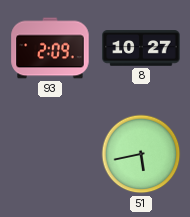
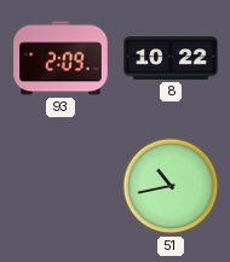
8: 10:27 -> 10:22
51: 5:43 -> 10:43
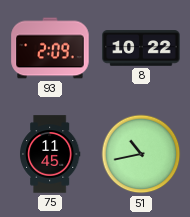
75: none -> 11:45
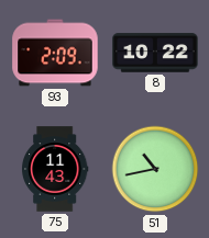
75: 11:45 -> 11:43
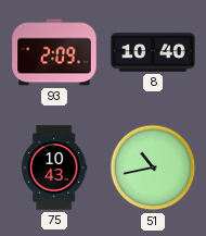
8: 10:22 -> 10:40
75: 11:43 -> 10:43
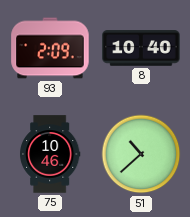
75: 10:43 -> 10:46
51: 10:43 -> 10:38
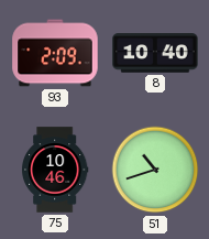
51: 10:38 -> 10:42
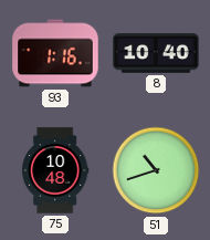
93: 2:09 -> 1:16
75: 10:46 -> 10:48
